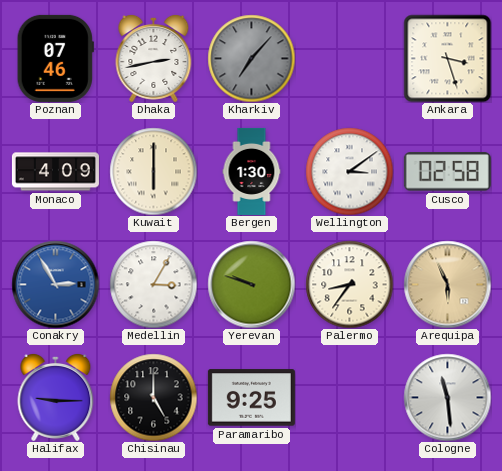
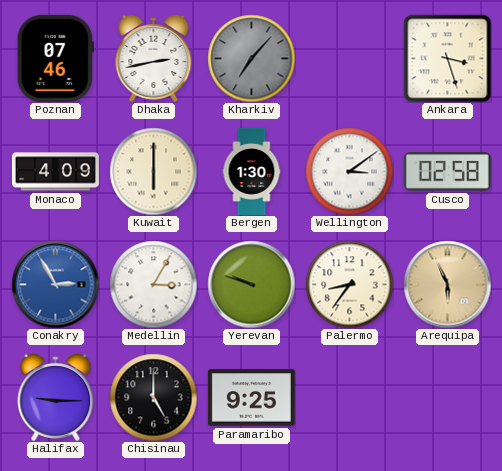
Cologne: 11:29 -> none
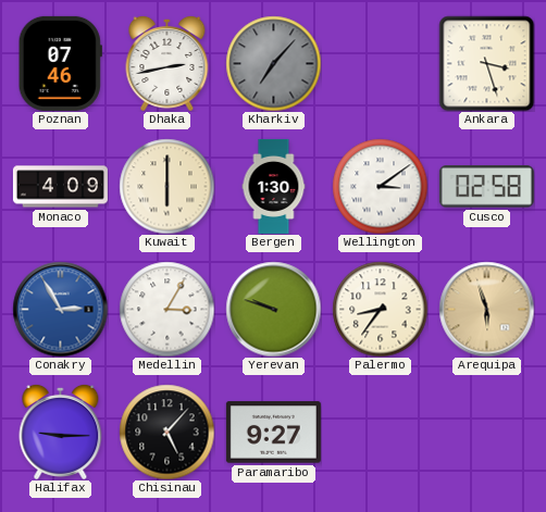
Arequipa: 5:56 -> 5:57
Chisinau: 5:00 -> 5:07
Paramaribo: 9:25 -> 9:27
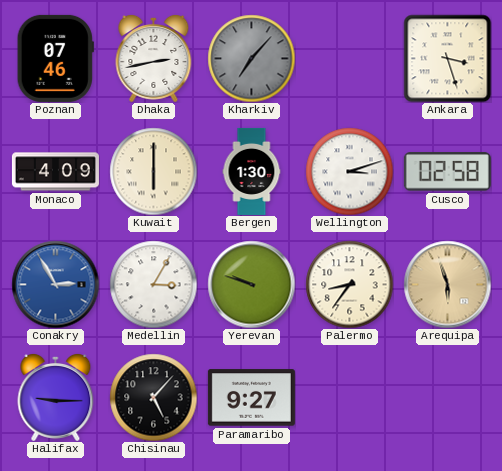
Wellington: 3:09 -> 3:12
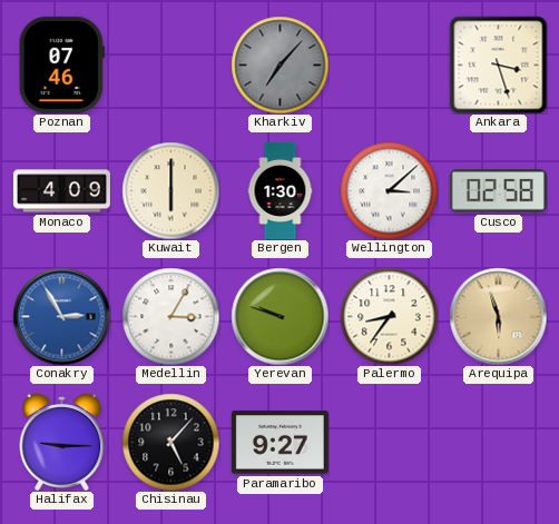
Dhaka: 2:43 -> none
Wellington: 3:12 -> 3:08
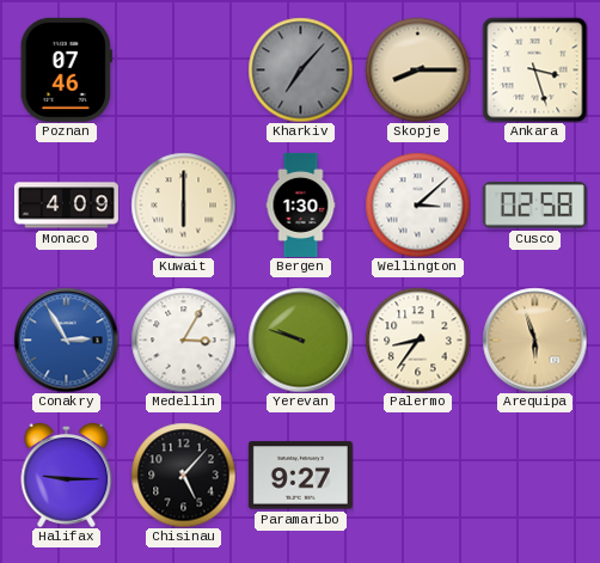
Skopje: none -> 8:15
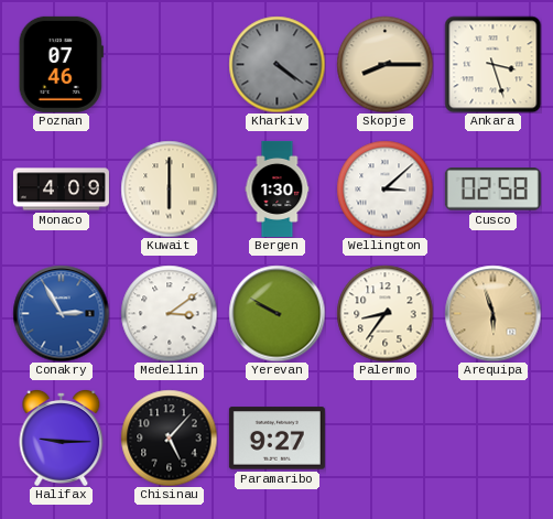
Kharkiv: 7:07 -> 4:21
Medellin: 3:05 -> 3:09
Yerevan: 9:48 -> 9:50
